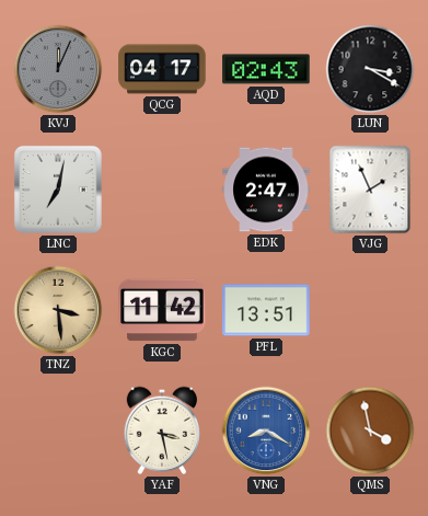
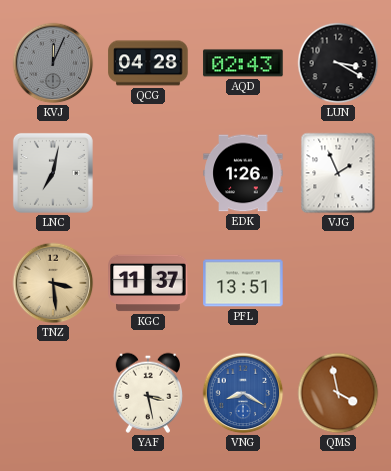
QCG: 04:17 -> 04:28
EDK: 2:47 -> 1:26
KGC: 11:42 -> 11:37
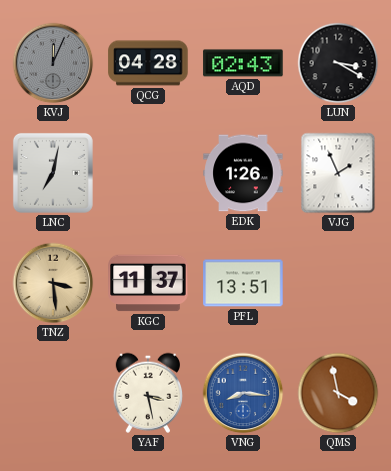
VNG: 8:20 -> 8:16
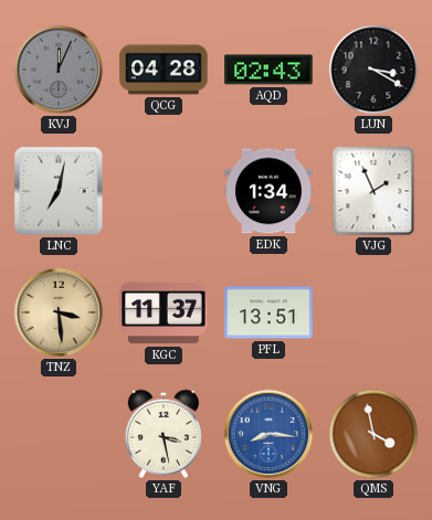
EDK: 1:26 -> 1:34
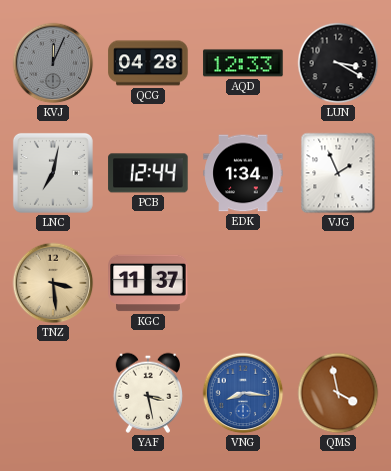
AQD: 02:43 -> 12:33
PCB: none -> 12:44
PFL: 13:51 -> none
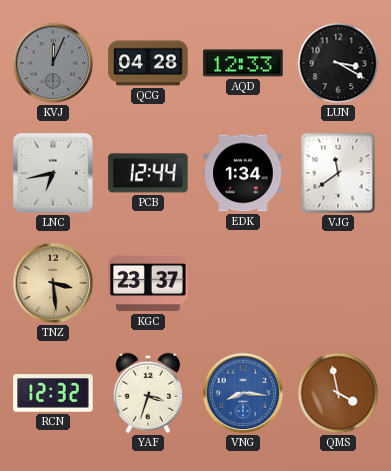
LNC: 7:02 -> 6:43
VJG: 1:56 -> 11:39
KGC: 11:37 -> 23:37
RCN: none -> 12:32
YAF: 3:28 -> 3:33
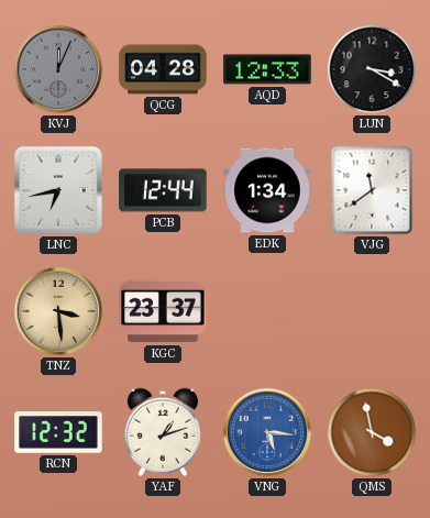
YAF: 3:33 -> 1:12
VNG: 8:16 -> 5:16
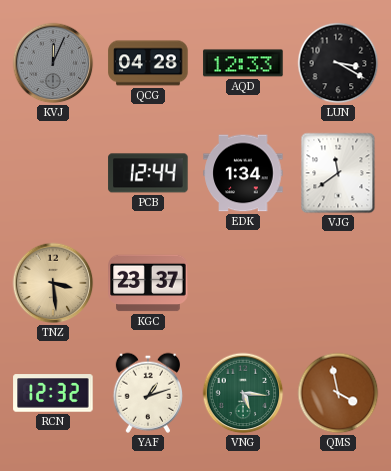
LNC: 6:43 -> none
VNG dial: blue -> green
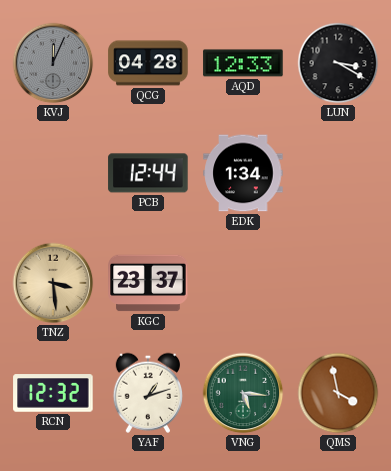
VJG: 11:39 -> none
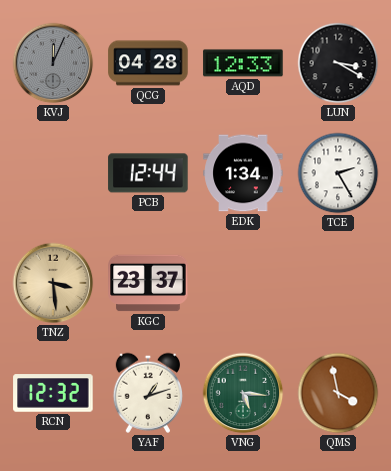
TCE: none -> 2:25
